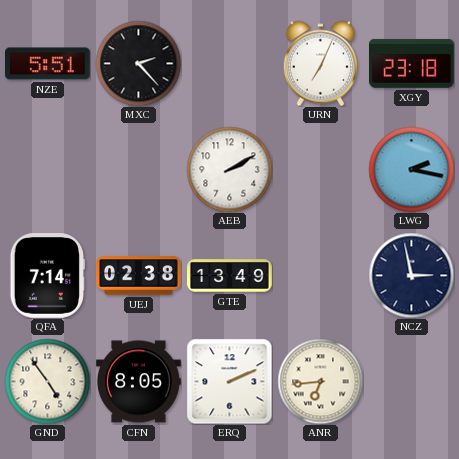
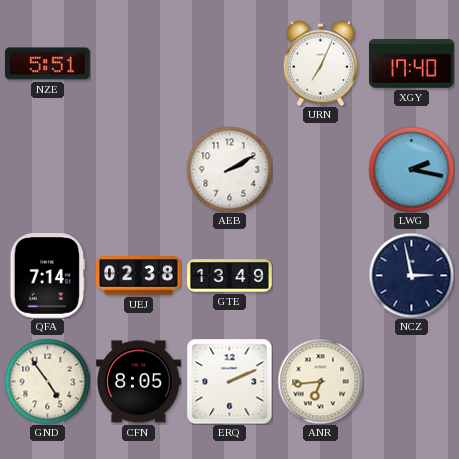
MXC: 2:23 -> none
XGY: 23:18 -> 17:40
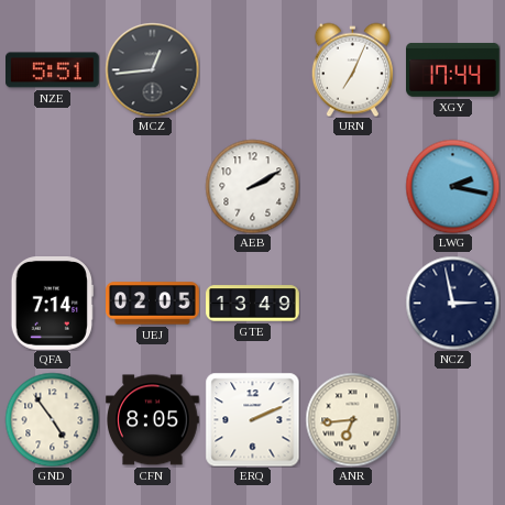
MCZ: none -> 12:44
XGY: 17:40 -> 17:44
UEJ: 02:38 -> 02:05
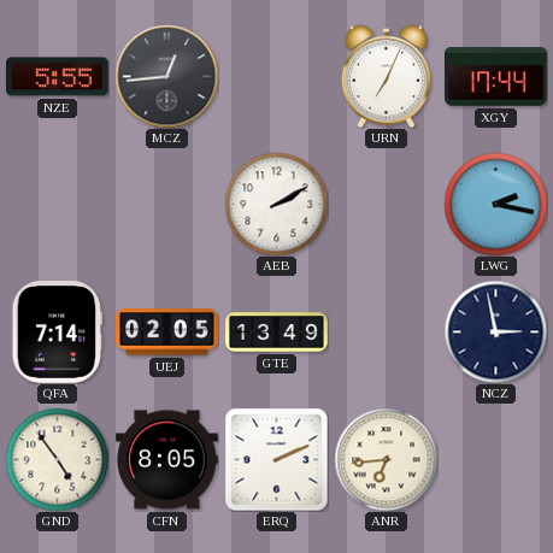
NZE: 5:51 -> 5:55
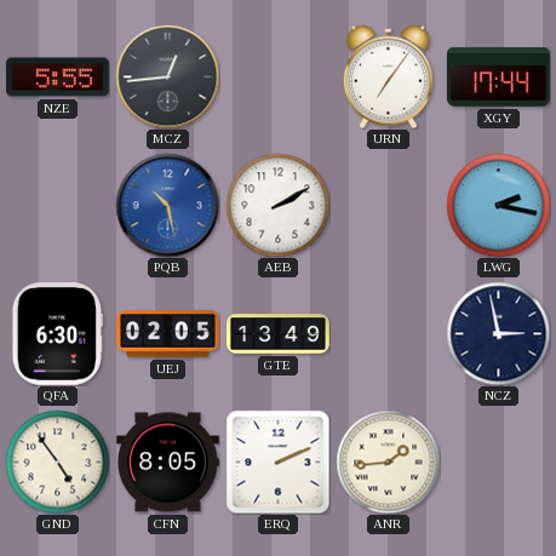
URN: 7:04 -> 7:06
PQB: none -> 10:28
QFA: 7:14 -> 6:30
ANR: 6:44 -> 1:44
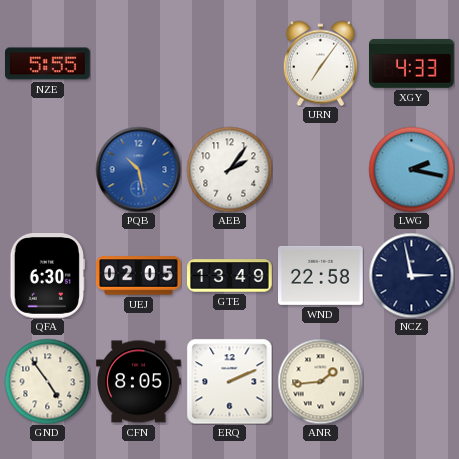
MCZ: 12:44 -> none
XGY: 17:44 -> 4:33
AEB: 2:10 -> 2:06
WND: none -> 22:58
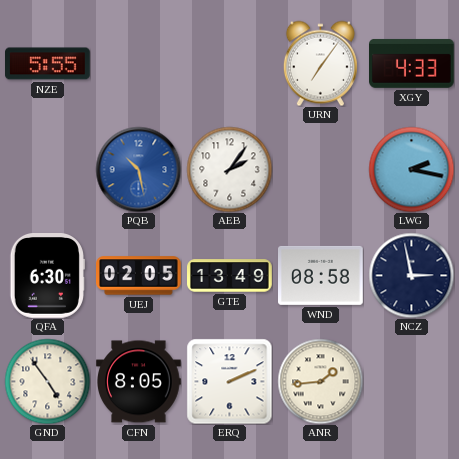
WND: 22:58 -> 08:58
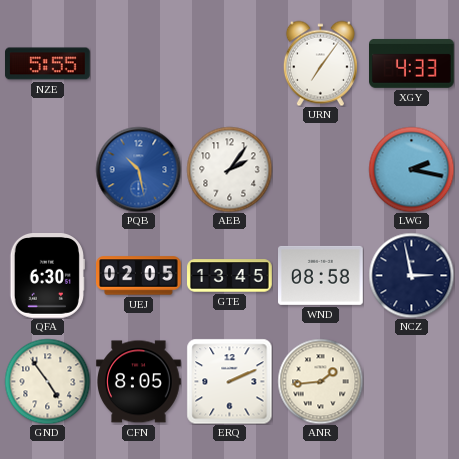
GTE: 13:49 -> 13:45
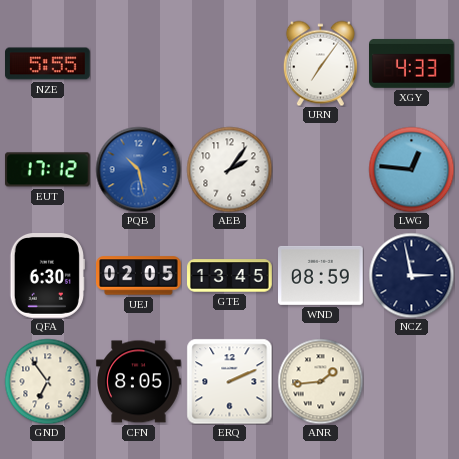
EUT: none -> 17:12
LWG: 2:17 -> 12:46
WND: 08:58 -> 08:59
GND: 4:54 -> 6:54
